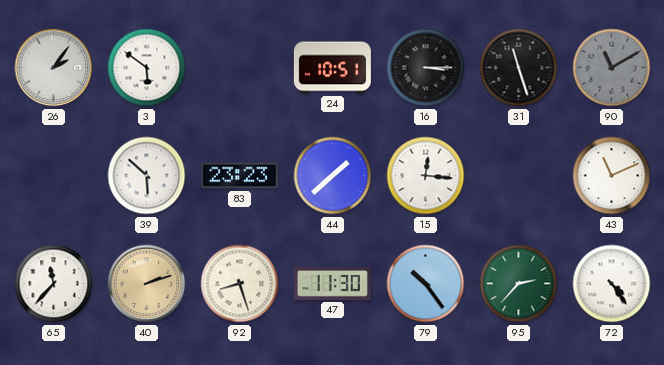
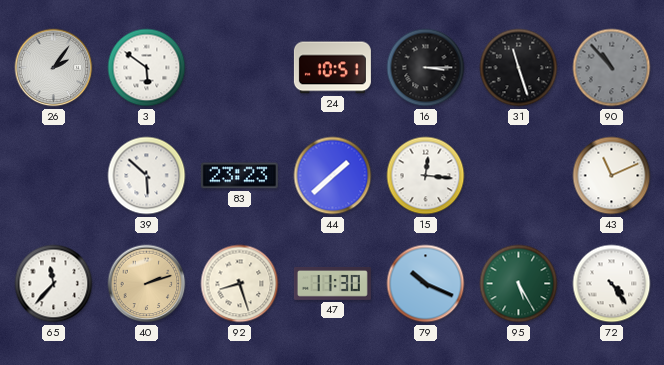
90: 11:10 -> 10:53
79: 10:24 -> 10:19
95: 2:37 -> 5:25
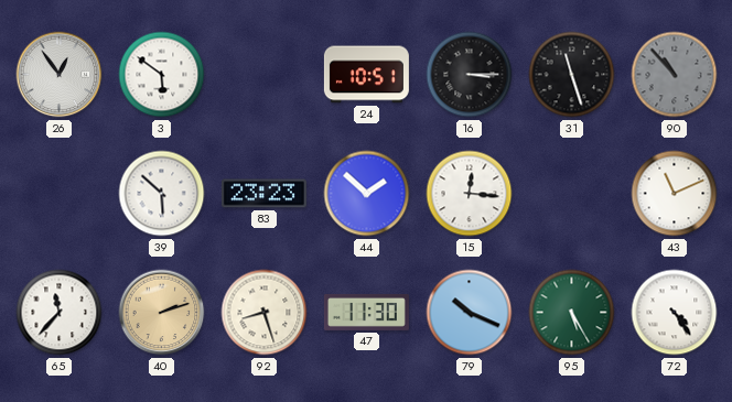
26: 2:06 -> 12:54
44: 1:38 -> 1:52
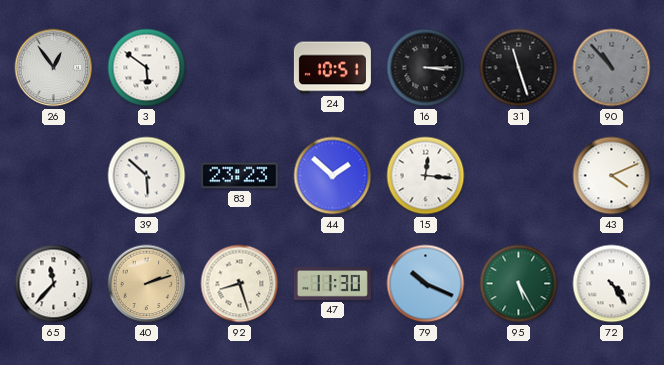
43: 11:11 -> 4:11
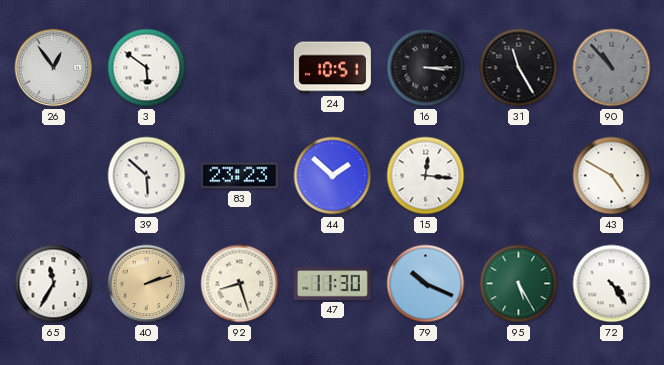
31: 11:27 -> 11:25
43: 4:11 -> 4:50
65: 11:37 -> 11:35
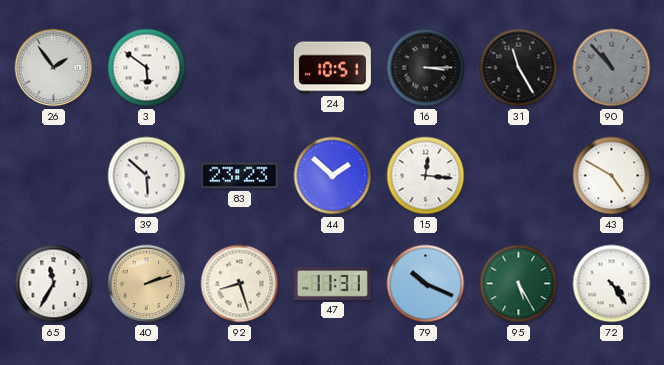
26: 12:54 -> 1:54
47: 11:30 -> 11:31
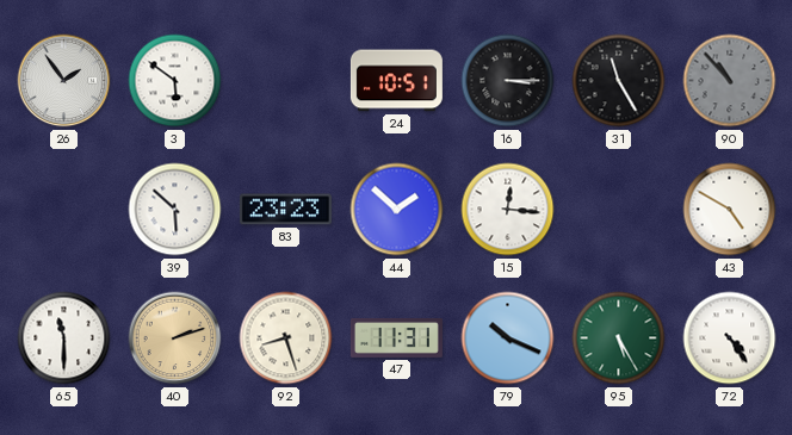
65: 11:35 -> 11:30
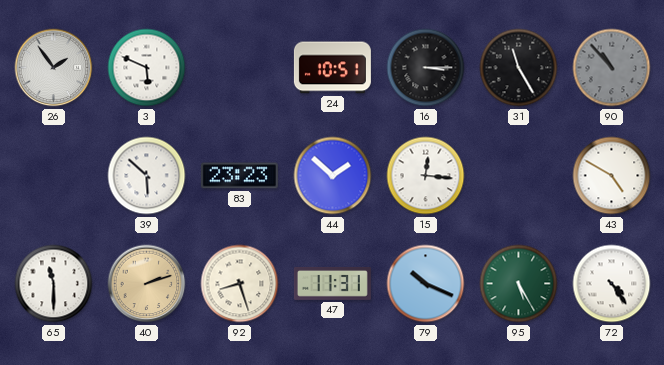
3: 5:51 -> 5:49
